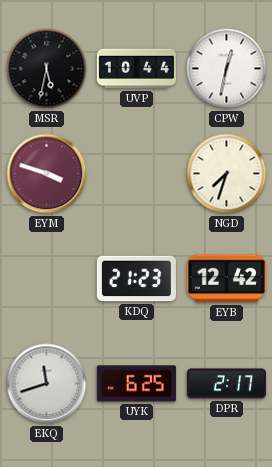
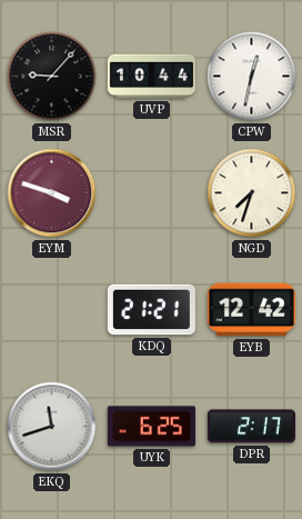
MSR: 5:32 -> 9:07
KDQ: 21:23 -> 21:21
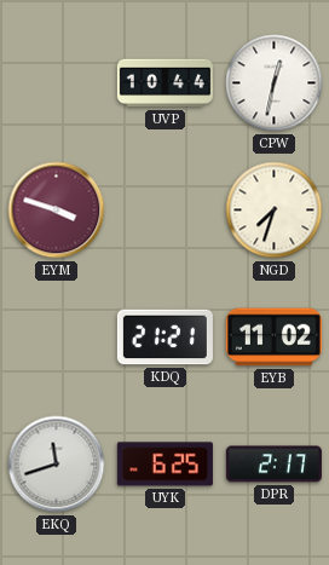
MSR: 9:07 -> none
EYB: 12:42 -> 11:02
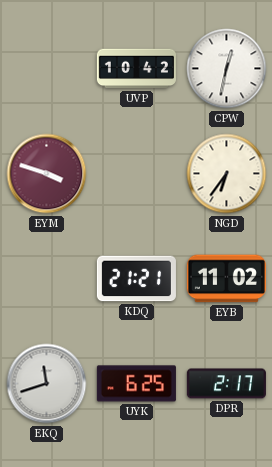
UVP: 10:44 -> 10:42
NGD: 7:33 -> 6:36
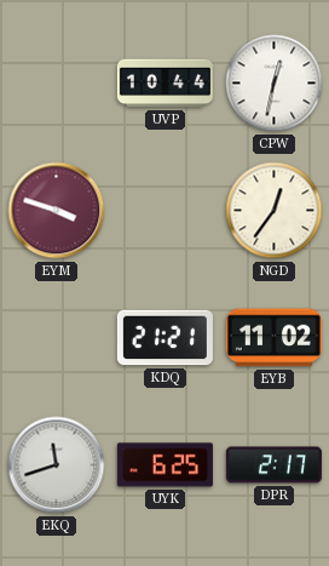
UVP: 10:42 -> 10:44
NGD: 6:36 -> 12:36
